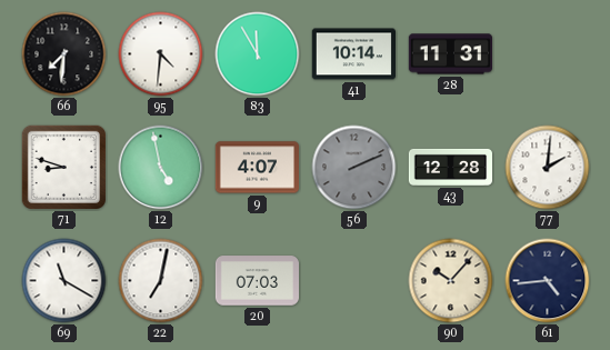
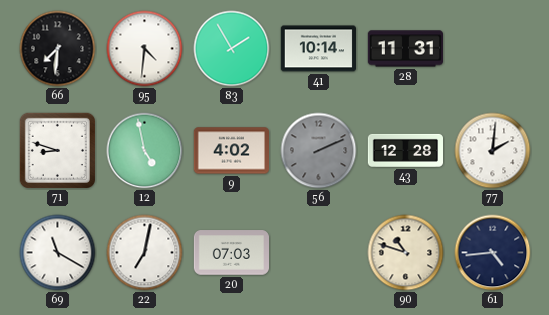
83: 11:55 -> 1:55
9: 4:07 -> 4:02
90: 10:07 -> 10:48
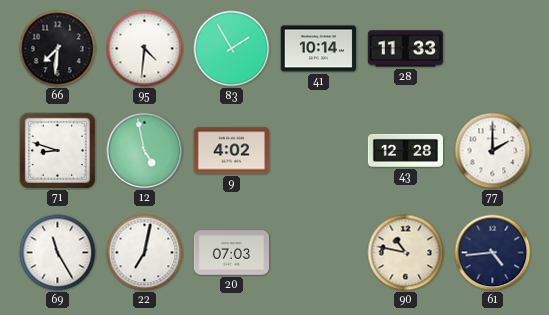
28: 11:31 -> 11:33
56: 2:11 -> none
77: 2:01 -> 2:00
69: 11:20 -> 11:25
90: 10:48 -> 10:47
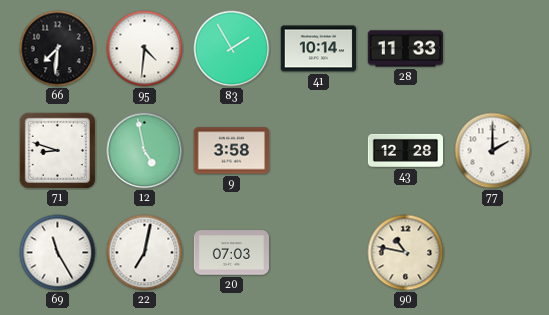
9: 4:02 -> 3:58
61: 4:44 -> none
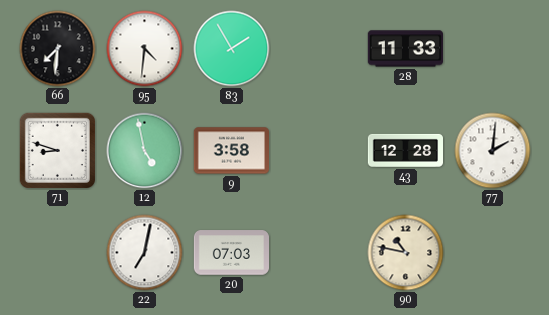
41: 10:14 -> none
77: 2:00 -> 2:01
69: 11:25 -> none
